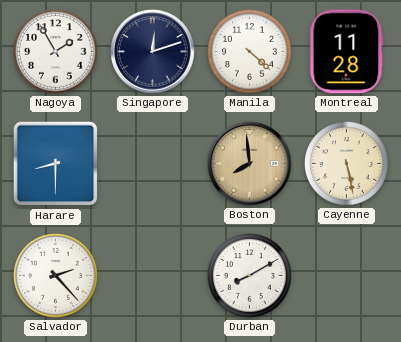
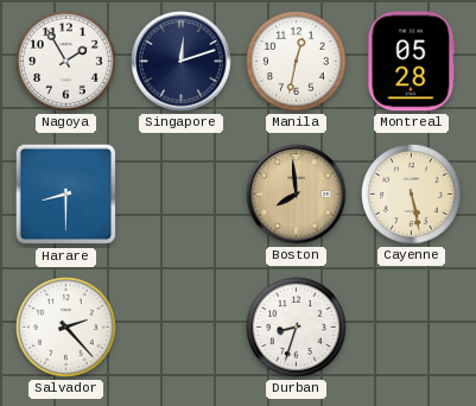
Manila: 4:22 -> 12:32
Montreal: 11:28 -> 05:28
Durban: 8:10 -> 8:33
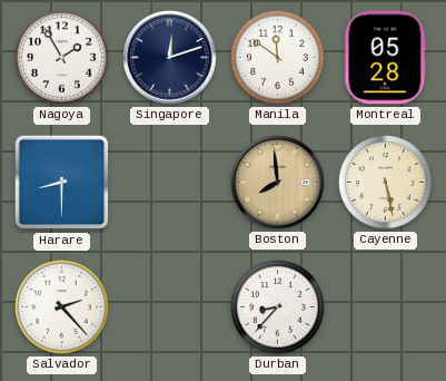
Manila: 12:32 -> 11:51
Durban: 8:33 -> 8:37
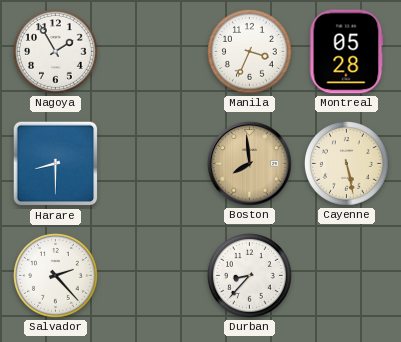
Singapore: 12:12 -> none
Manila: 11:51 -> 3:34
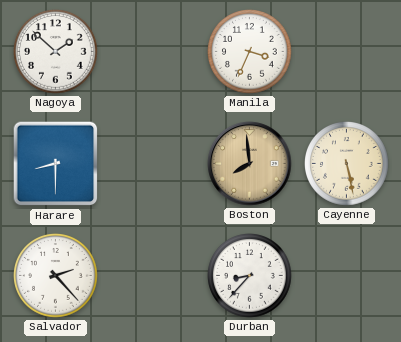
Nagoya: 1:55 -> 1:52
Montreal: 05:28 -> none
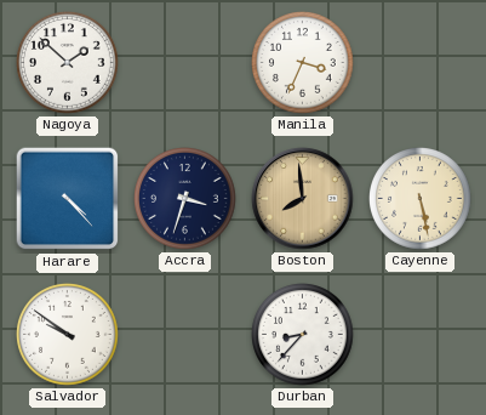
Harare: 8:30 -> 4:23
Accra: none -> 3:33
Salvador: 2:23 -> 9:51
